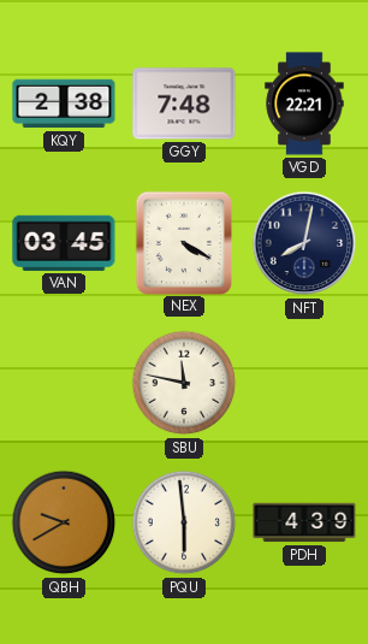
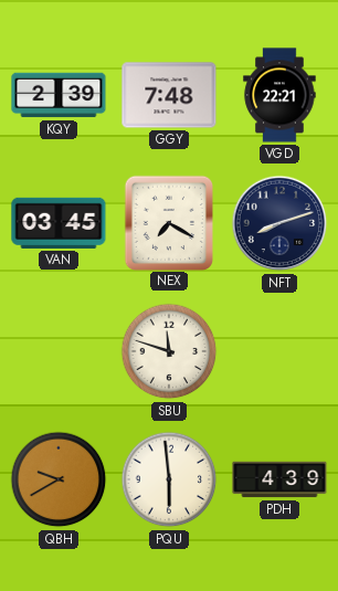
KQY: 2:38 -> 2:39
NEX: 4:20 -> 7:20
NFT: 8:02 -> 8:12
SBU: 11:47 -> 11:48
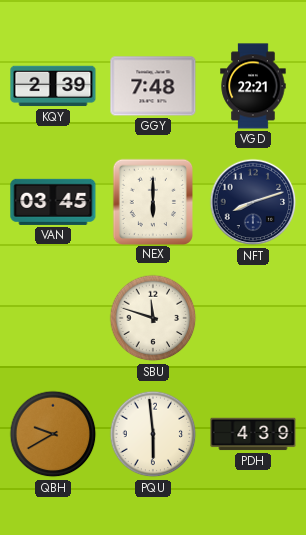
NEX: 7:20 -> 6:00
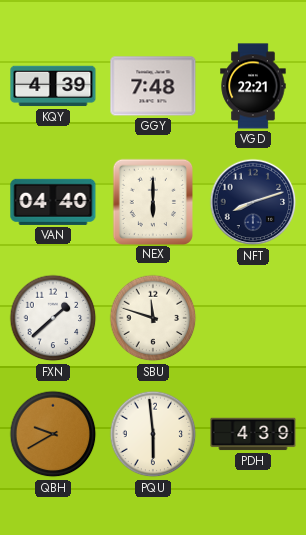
KQY: 2:39 -> 4:39
VAN: 03:45 -> 04:40
FXN: none -> 1:38
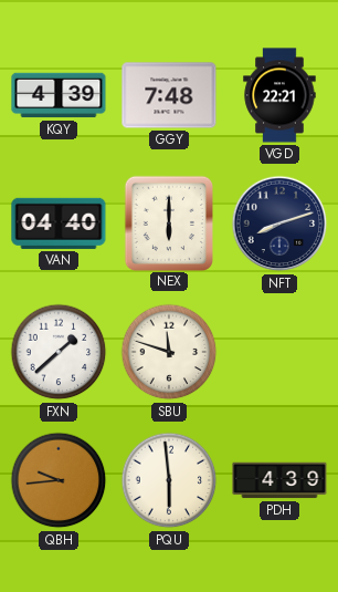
QBH: 9:40 -> 9:44
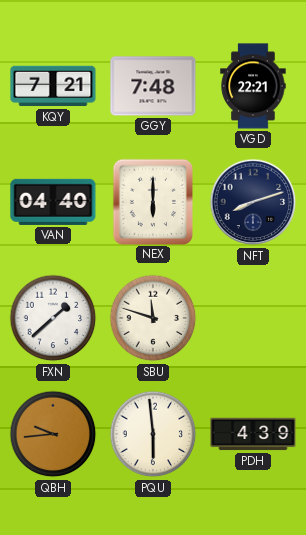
KQY: 4:39 -> 7:21
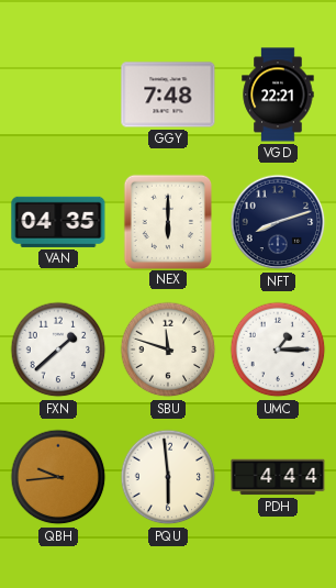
KQY: 7:21 -> none
VAN: 04:40 -> 04:35
UMC: none -> 1:15
PDH: 4:39 -> 4:44
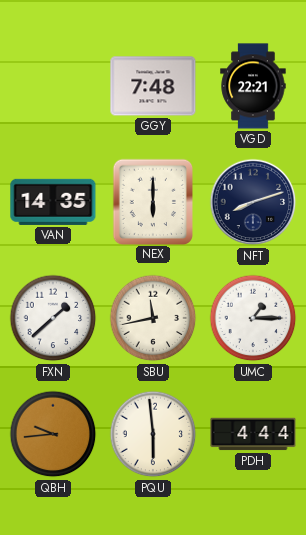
VAN: 04:35 -> 14:35
SBU: 11:48 -> 11:43
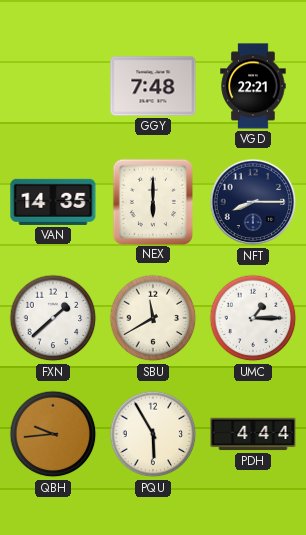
NFT: 8:12 -> 8:15
SBU: 11:43 -> 11:40
PQU: 5:59 -> 5:55
